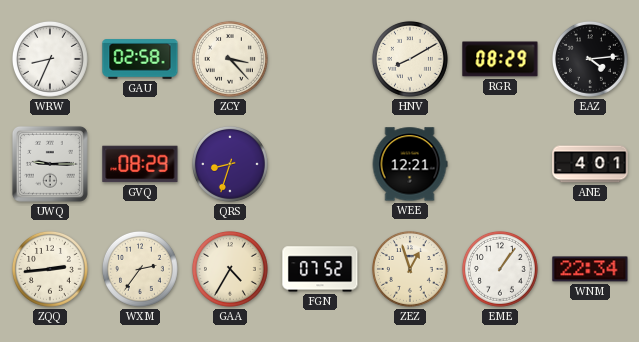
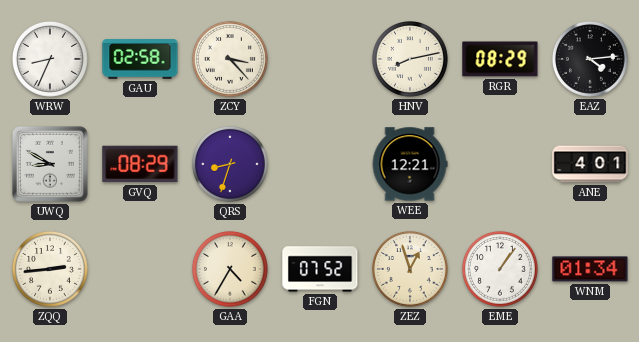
HNV: 8:10 -> 8:13
UWQ: 9:15 -> 8:50
WXM: 2:36 -> none
WNM: 22:34 -> 01:34
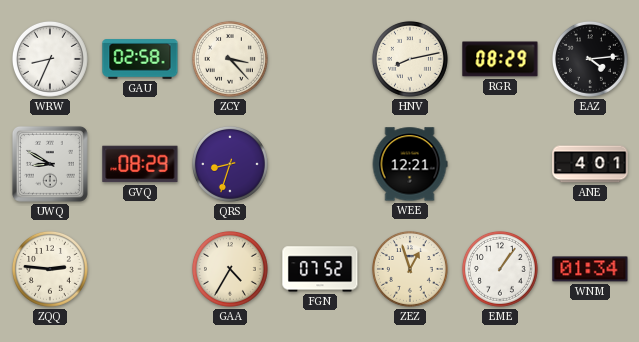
ZQQ: 2:44 -> 2:46
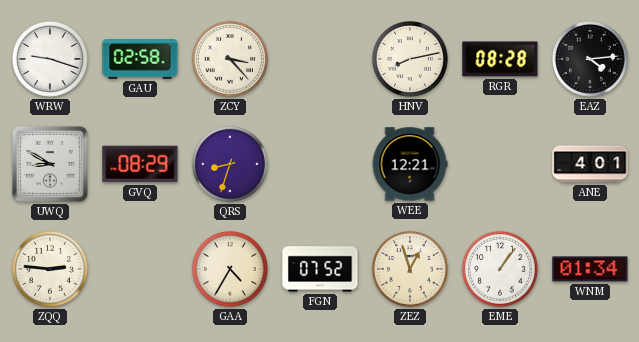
WRW: 8:34 -> 9:18
RGR: 08:29 -> 08:28
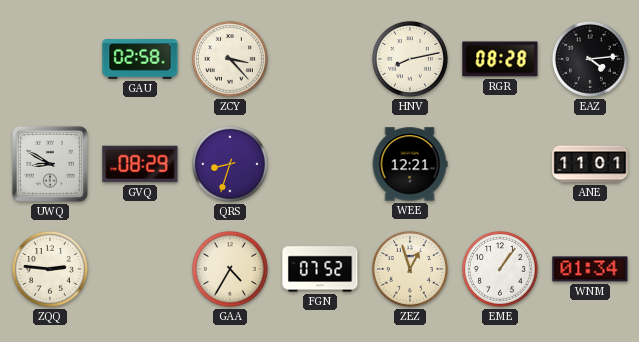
WRW: 9:18 -> none
ANE: 4:01 -> 11:01
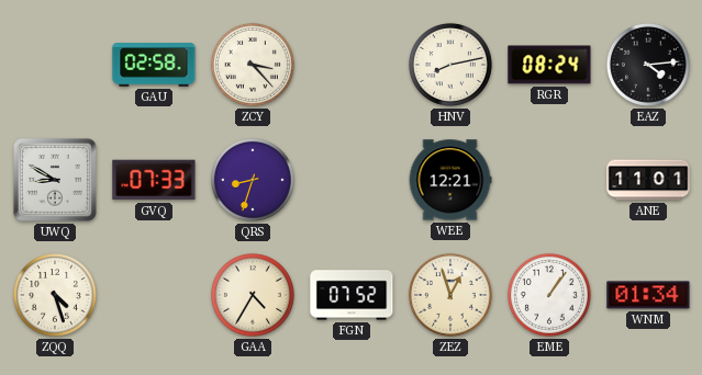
RGR: 08:28 -> 08:24
GVQ: 08:29 -> 07:33
ZQQ: 2:46 -> 4:27
